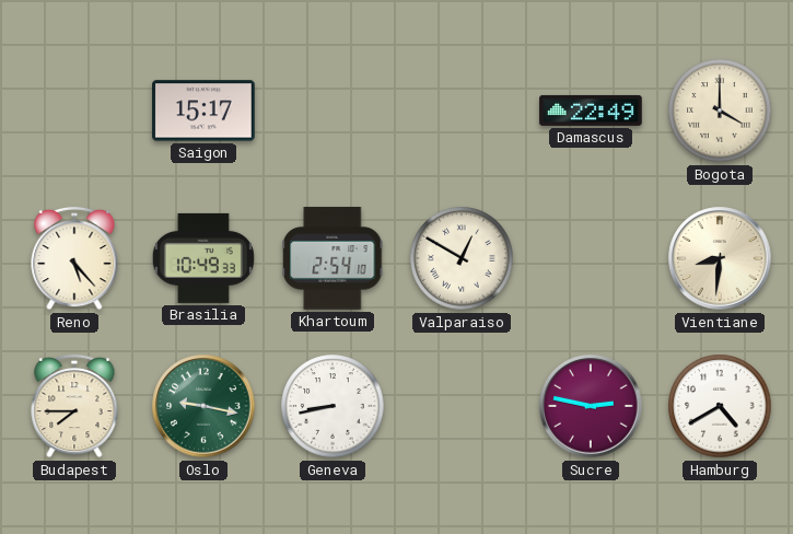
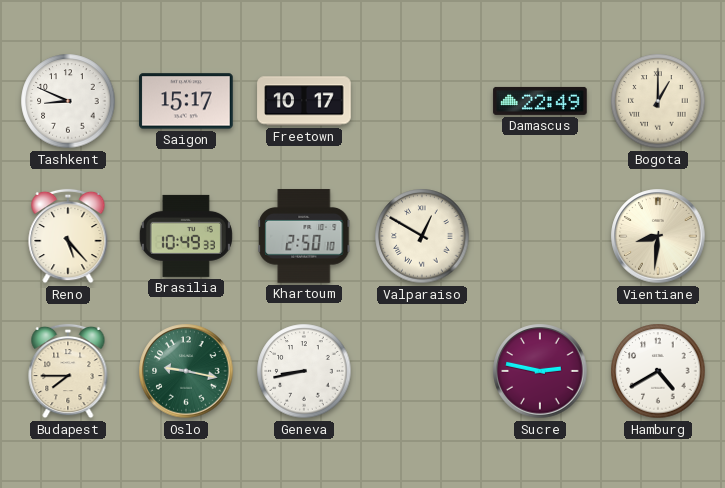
Tashkent: none -> 8:49
Freetown: none -> 10:17
Bogota: 4:00 -> 1:00
Khartoum: 2:54 -> 2:50
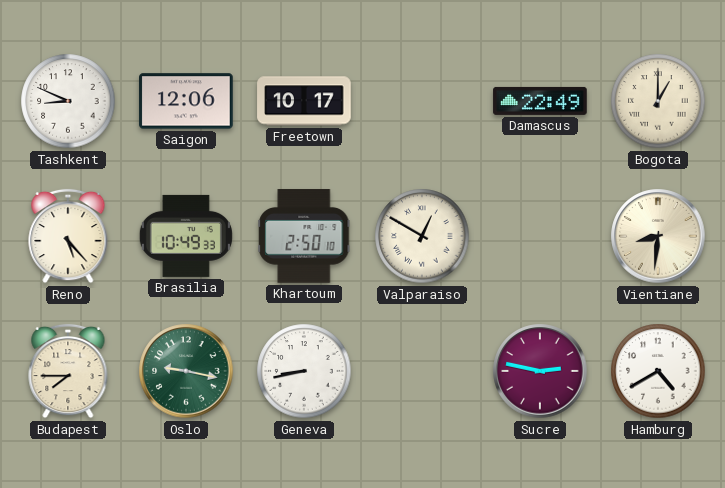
Saigon: 15:17 -> 12:06
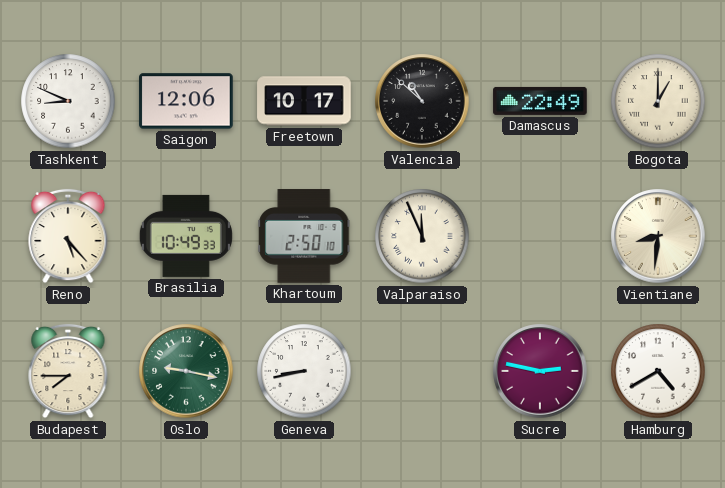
Valencia: none -> 10:52
Valparaiso: 12:50 -> 11:56
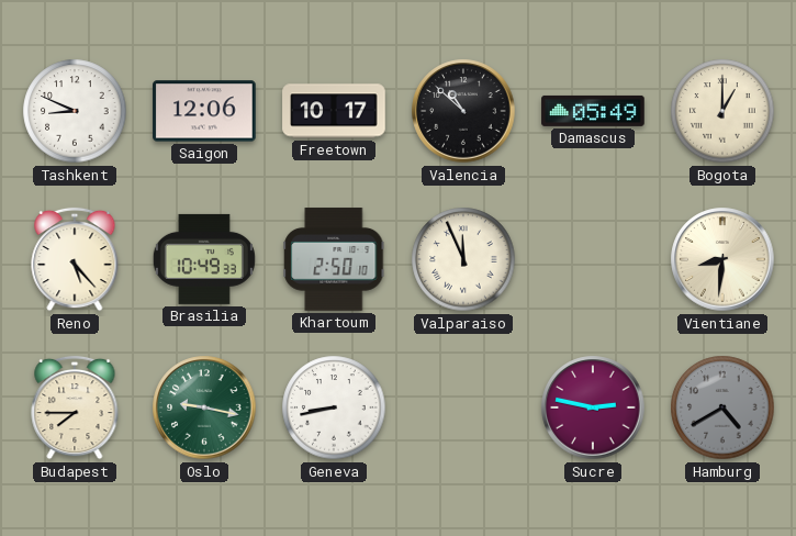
Damascus: 22:49 -> 05:49
Hamburg dial: white -> grey
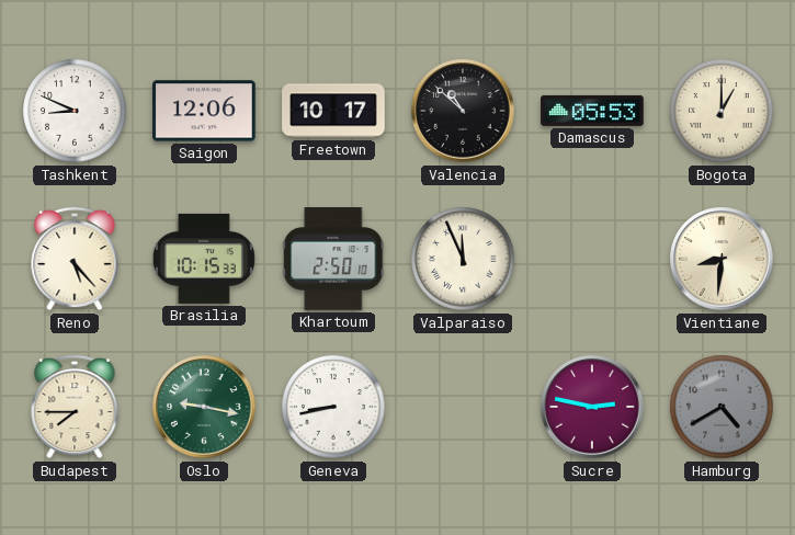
Damascus: 05:49 -> 05:53
Brasilia: 10:49 -> 10:15
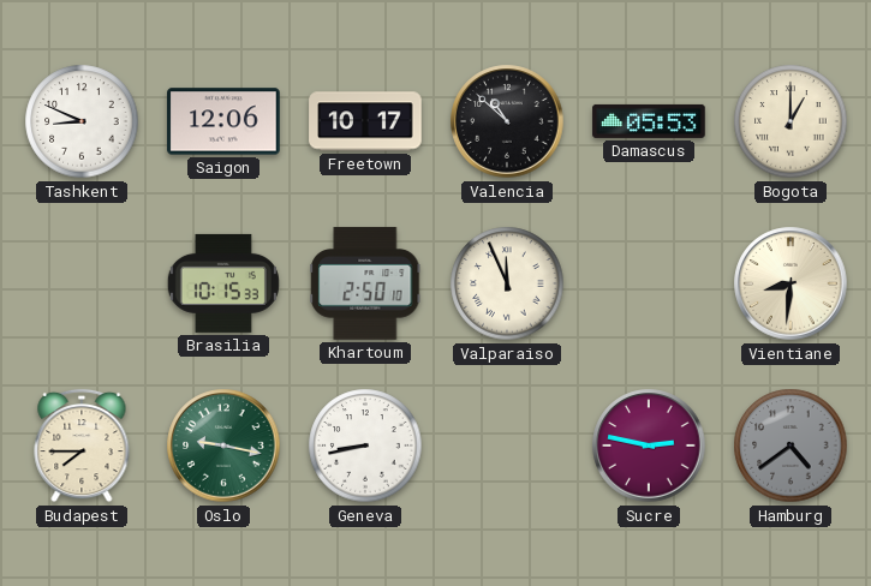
Reno: 5:23 -> none
Hamburg: 4:40 -> 4:39
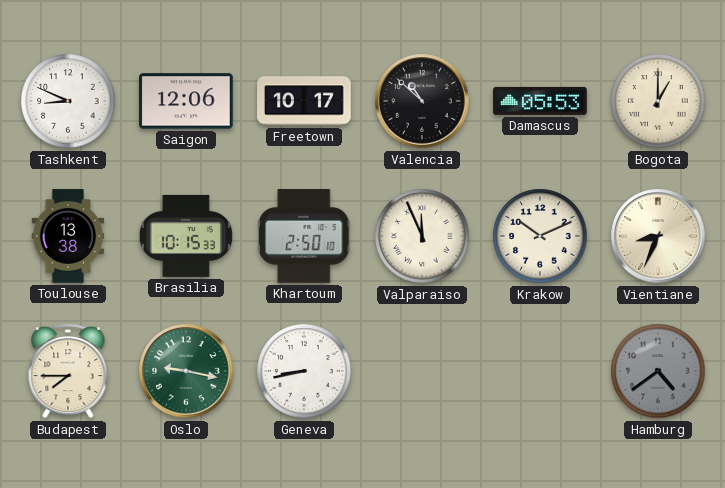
Toulouse: none -> 13:38
Krakow: none -> 10:11
Vientiane: 8:31 -> 8:34
Sucre: 2:47 -> none
